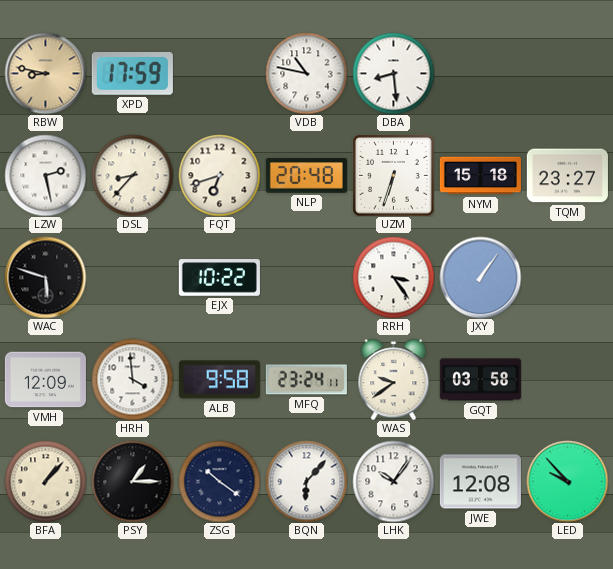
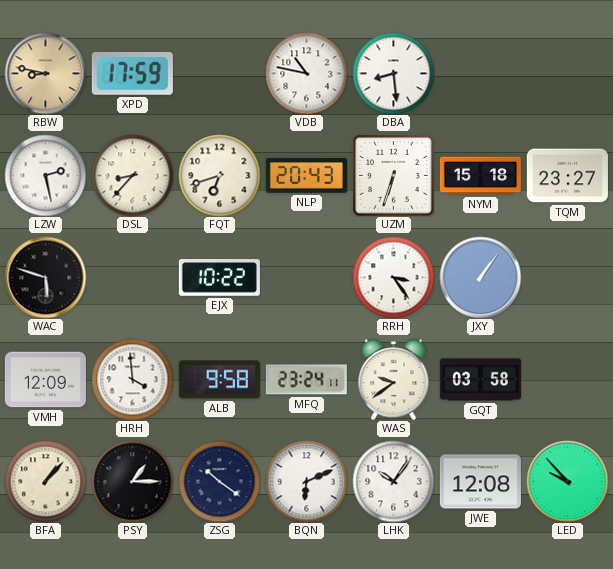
NLP: 20:48 -> 20:43
BQN: 6:07 -> 6:11
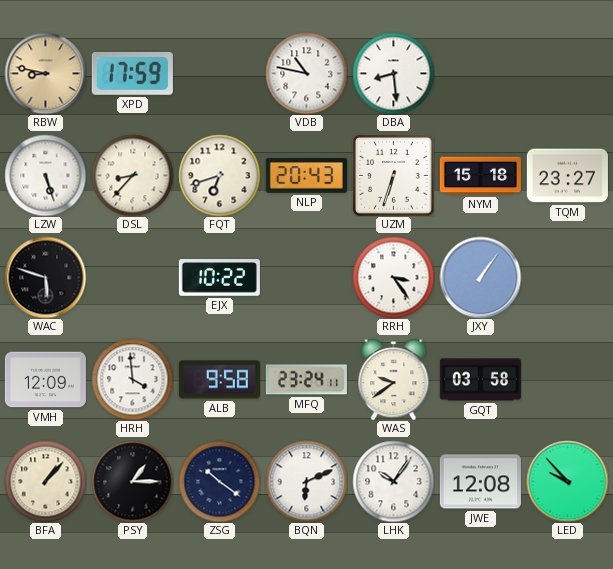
LZW: 2:28 -> 5:27
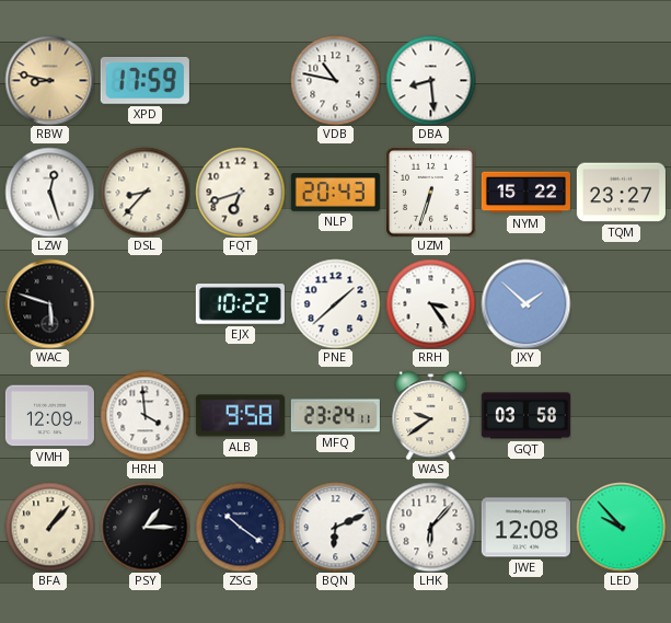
LZW: 5:27 -> 12:27
NYM: 15:18 -> 15:22
PNE: none -> 1:38
JXY: 1:06 -> 1:52
LHK: 10:06 -> 6:07
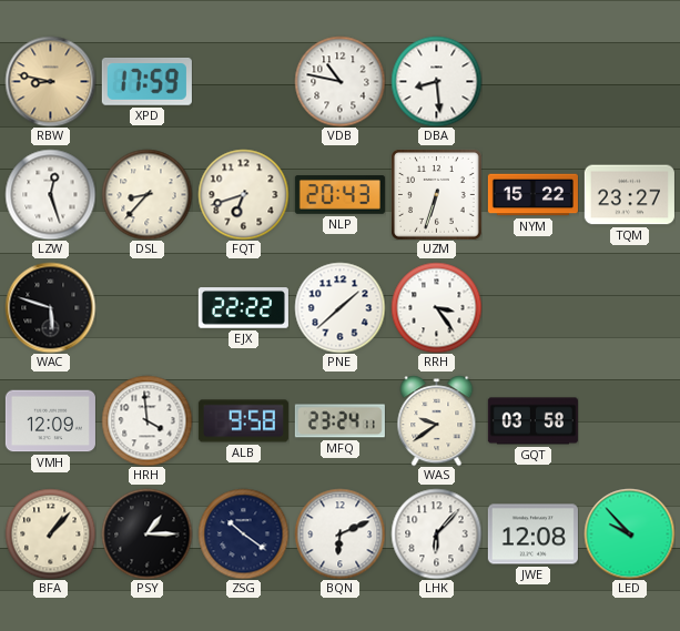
EJX: 10:22 -> 22:22
JXY: 1:52 -> none
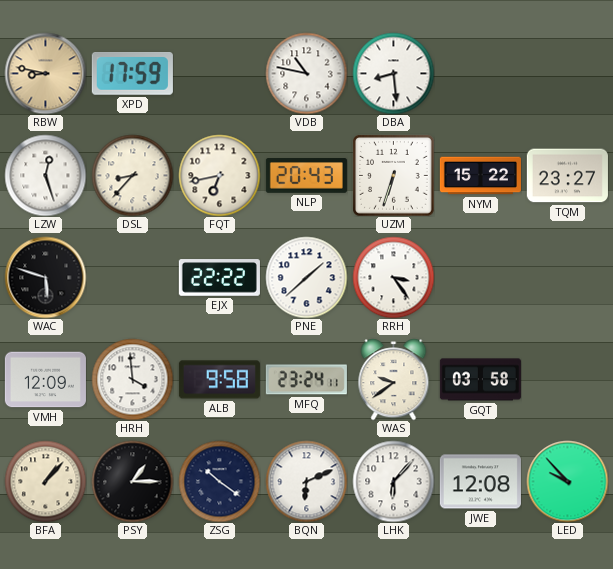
FQT: 6:42 -> 6:43
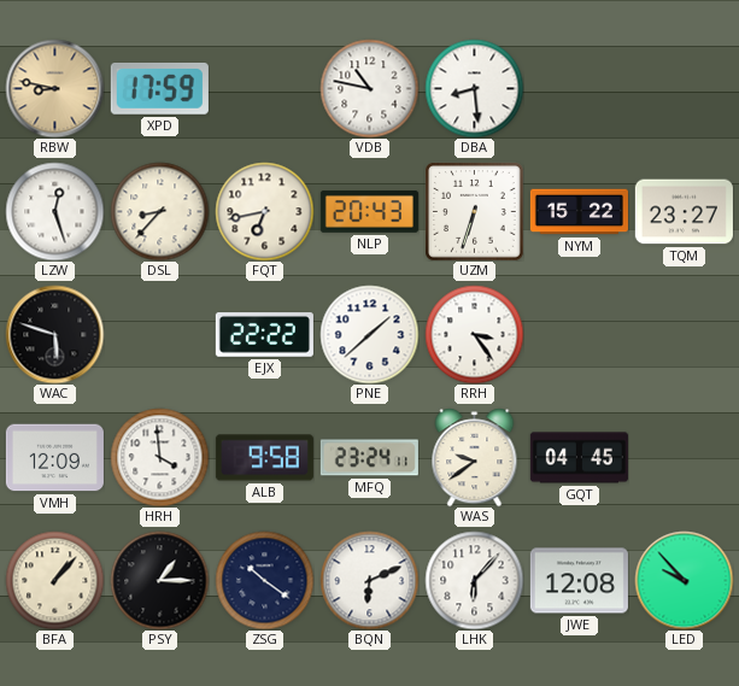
GQT: 03:58 -> 04:45
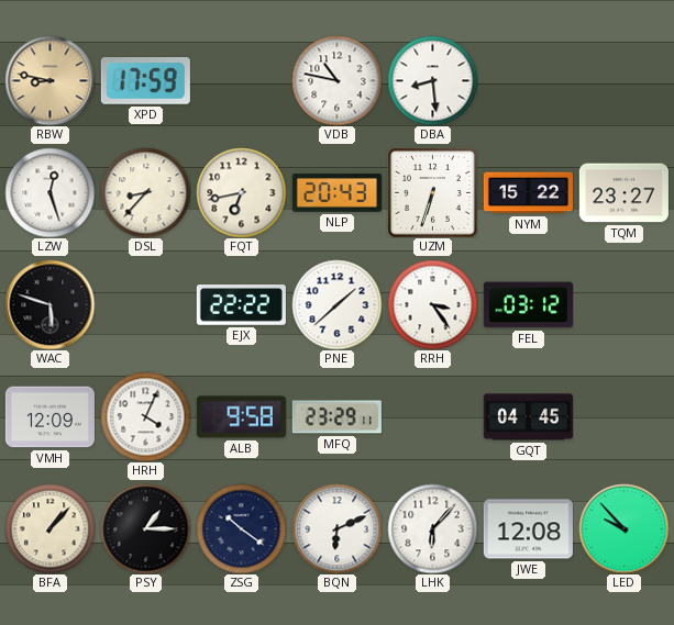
FEL: none -> 03:12
HRH: 3:59 -> 4:04
MFQ: 23:24 -> 23:29
WAS: 9:39 -> none
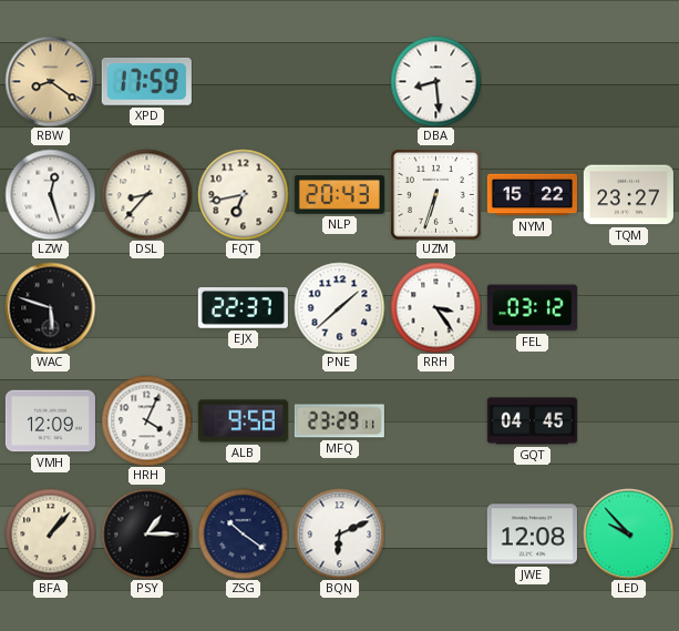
RBW: 8:47 -> 8:21
VDB: 10:47 -> none
EJX: 22:22 -> 22:37
LHK: 6:07 -> none
